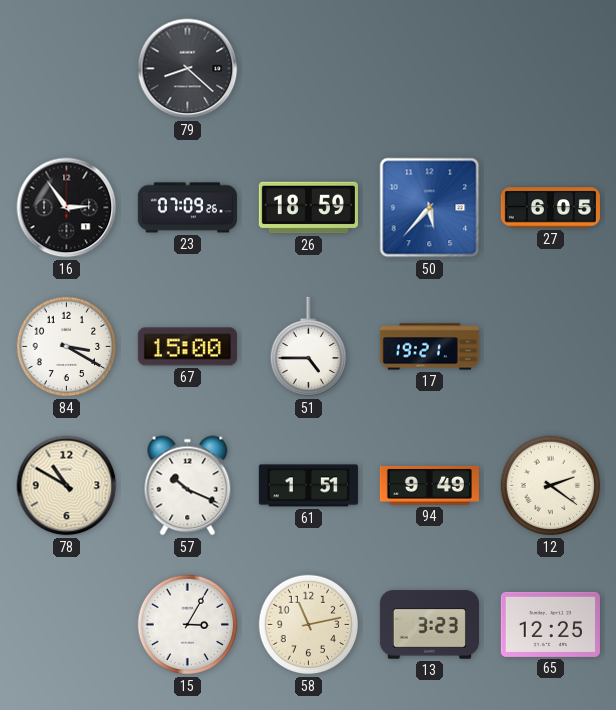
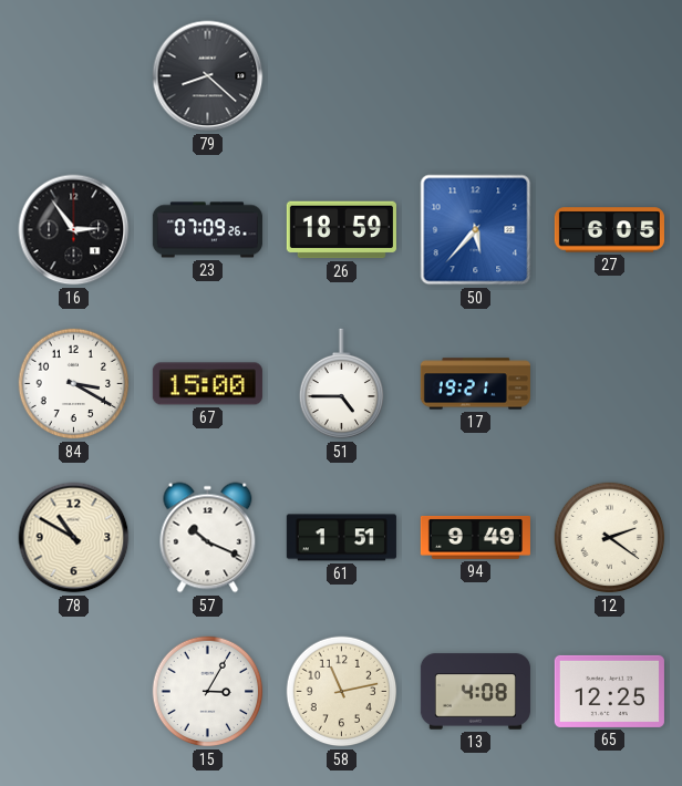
13: 3:23 -> 4:08
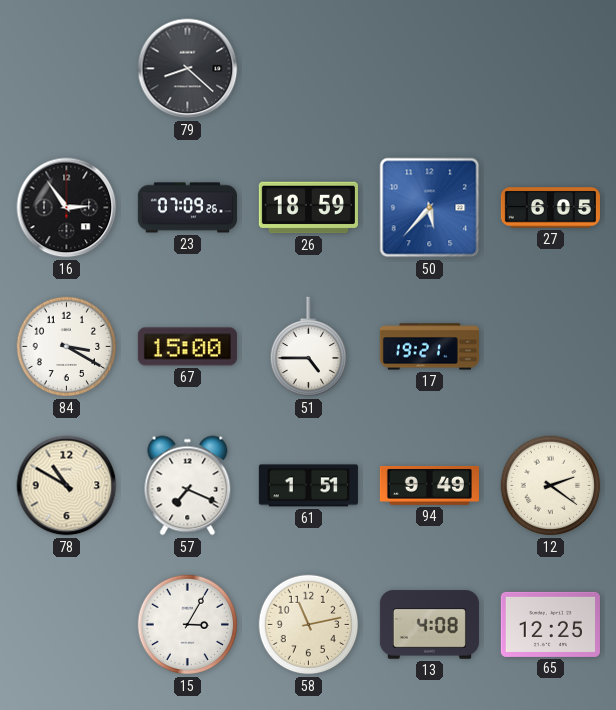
57: 10:19 -> 7:19
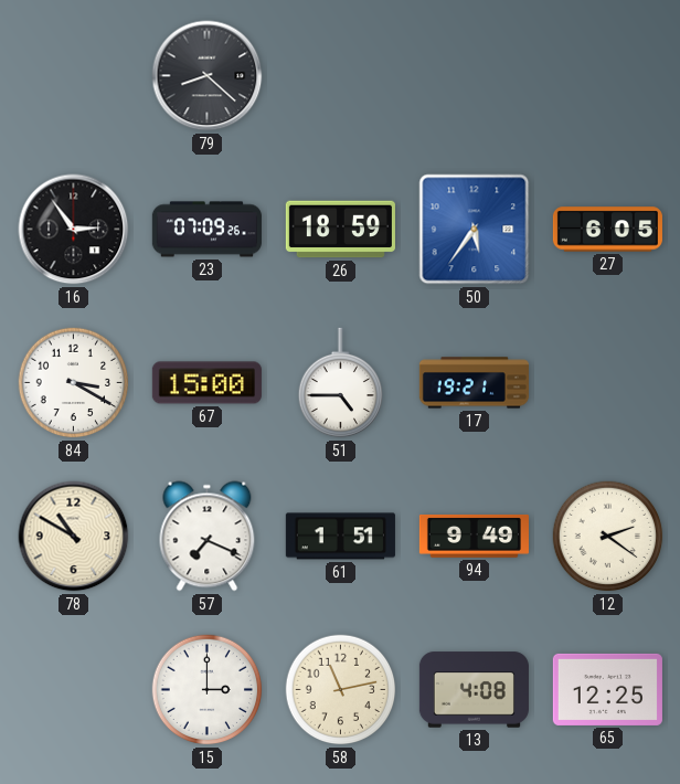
50: 5:37 -> 5:36
15: 3:05 -> 3:00
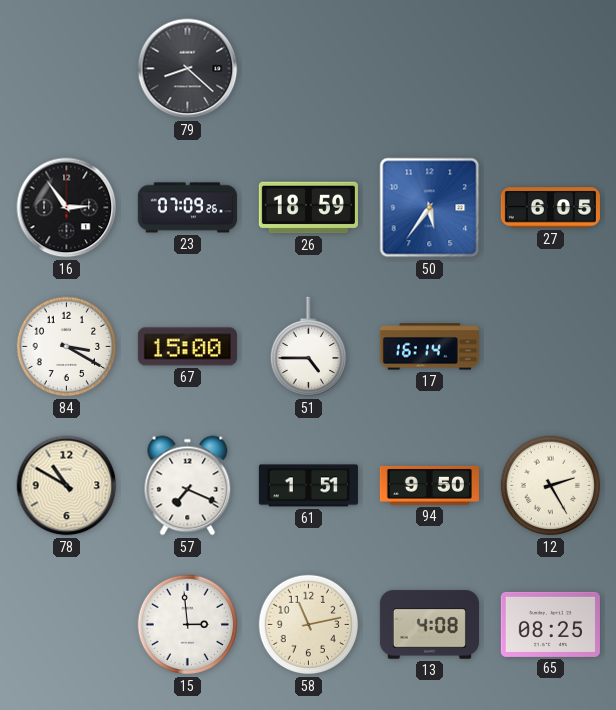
17: 19:21 -> 16:14
94: 9:49 -> 9:50
12: 2:21 -> 2:25
15: 3:00 -> 2:59
65: 12:25 -> 08:25
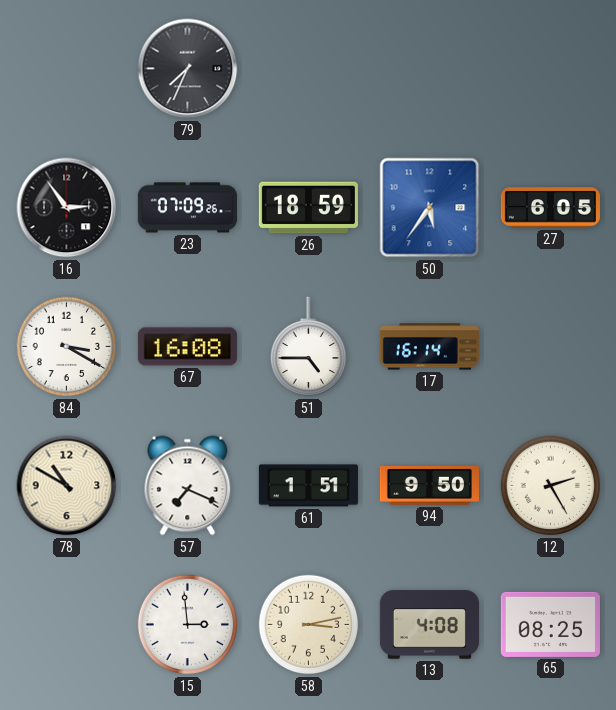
79: 8:22 -> 7:34
67: 15:00 -> 16:08
58: 11:13 -> 3:13
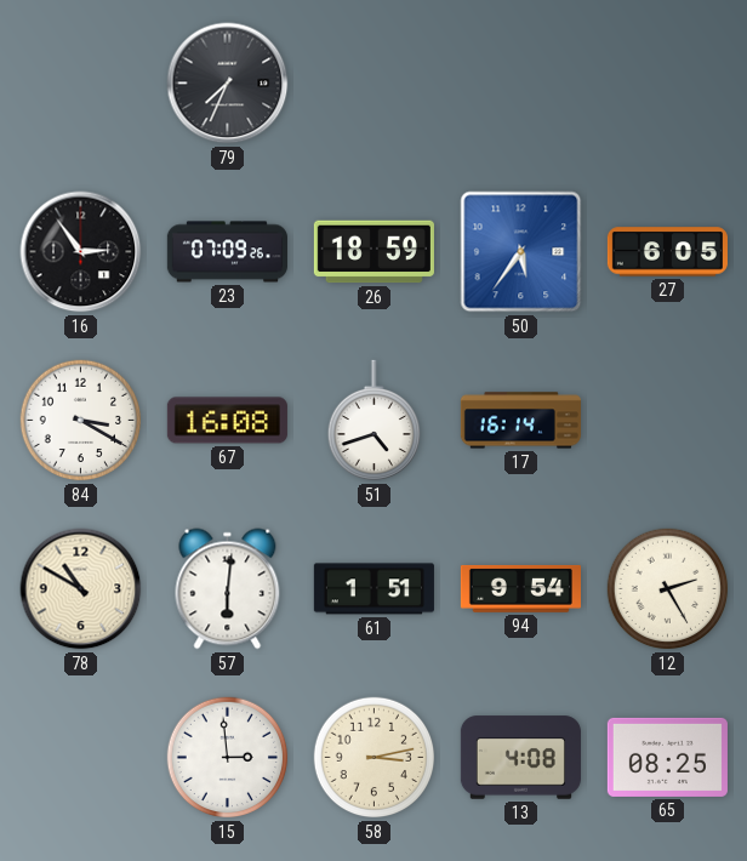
51: 4:45 -> 4:42
57: 7:19 -> 6:01
94: 9:50 -> 9:54
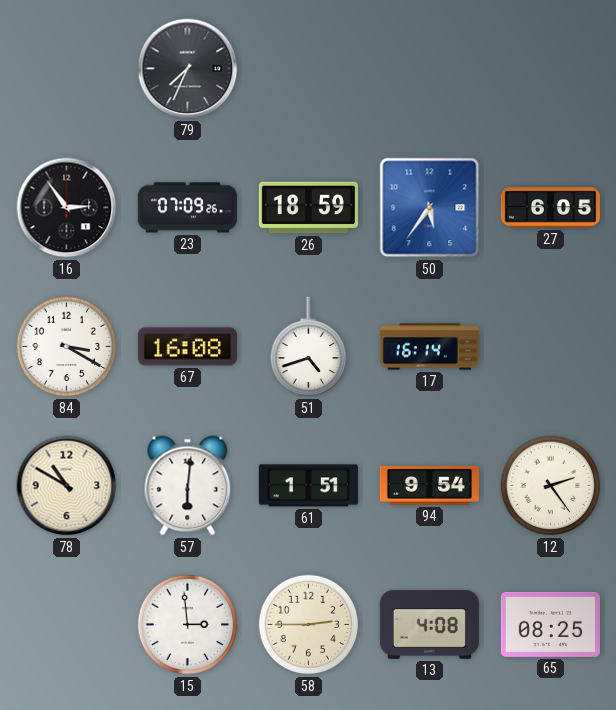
12: 2:25 -> 2:24
58: 3:13 -> 2:45
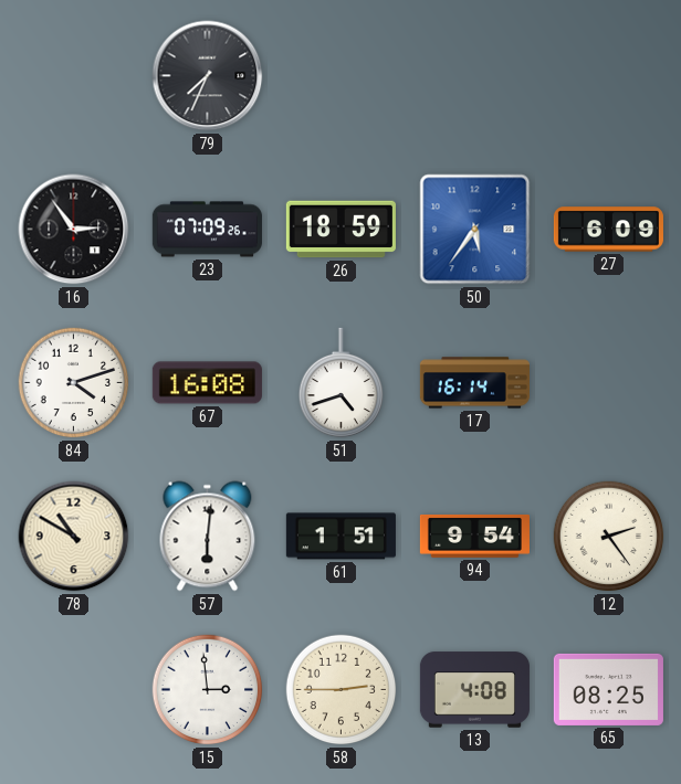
27: 6:05 -> 6:09
84: 3:20 -> 4:12
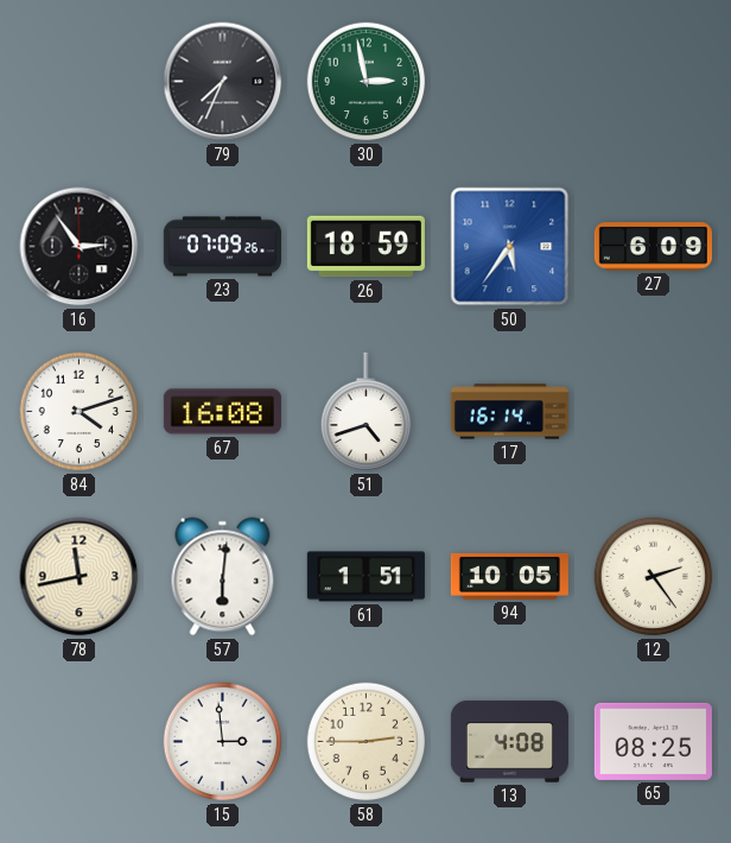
30: none -> 2:58
78: 10:50 -> 11:43
94: 9:54 -> 10:05
